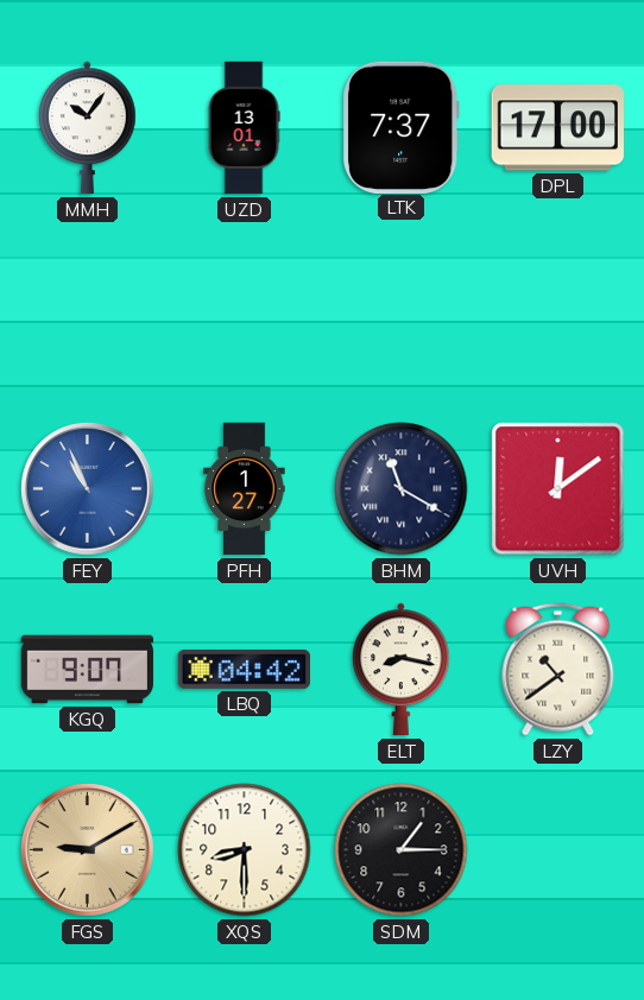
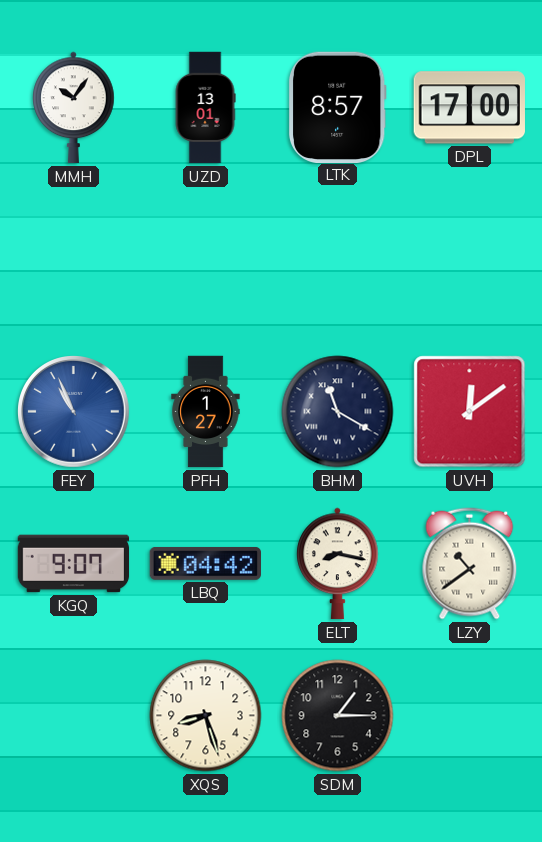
LTK: 7:37 -> 8:57
FGS: 9:10 -> none
XQS: 8:30 -> 8:27
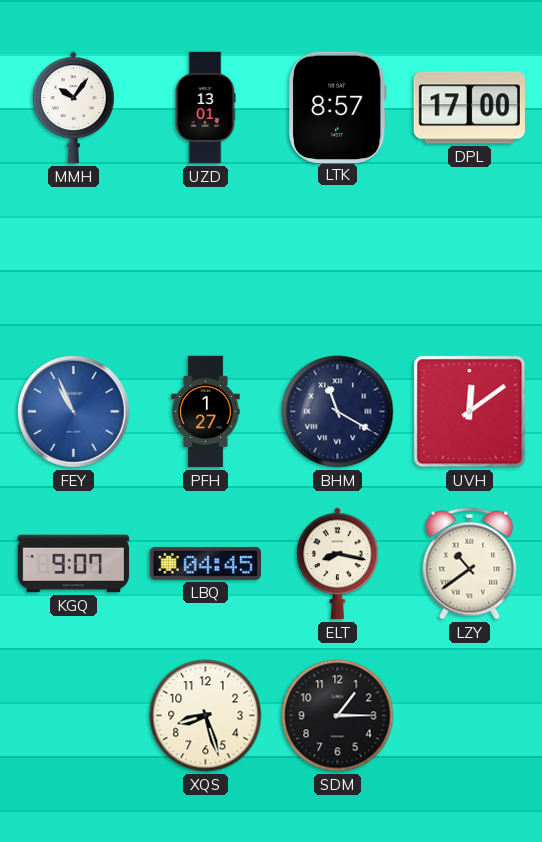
LBQ: 04:42 -> 04:45
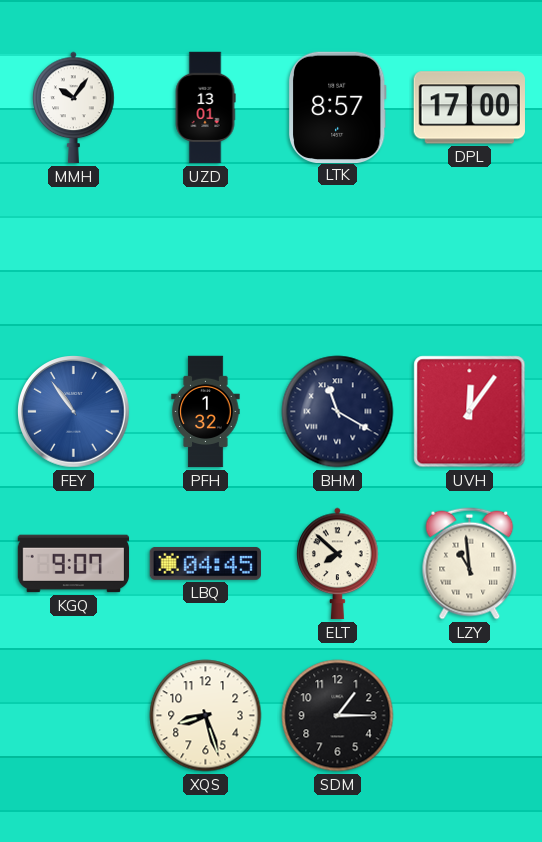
FEY: 10:56 -> 10:54
PFH: 1:27 -> 1:32
UVH: 12:09 -> 12:06
ELT: 8:17 -> 7:52
LZY: 10:39 -> 10:59
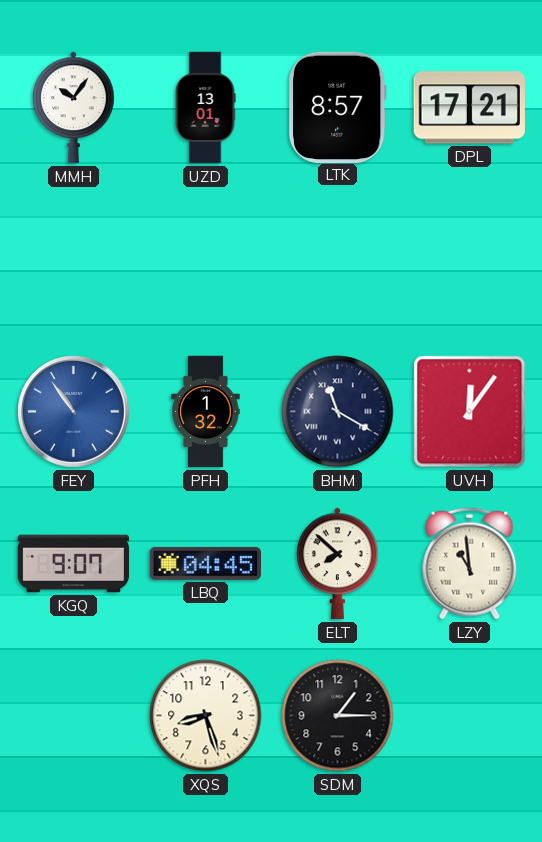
DPL: 17:00 -> 17:21
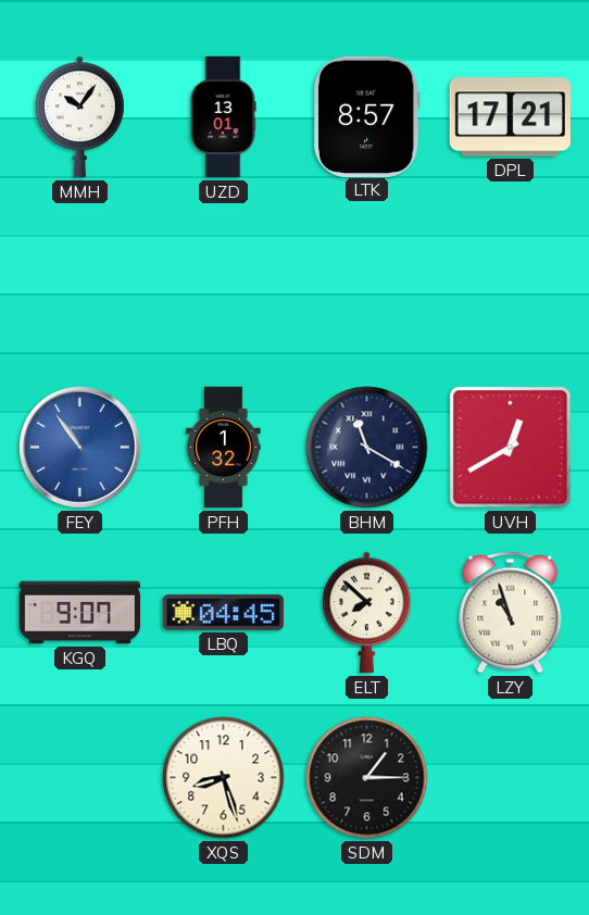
UVH: 12:06 -> 12:40
LZY: 10:59 -> 10:57
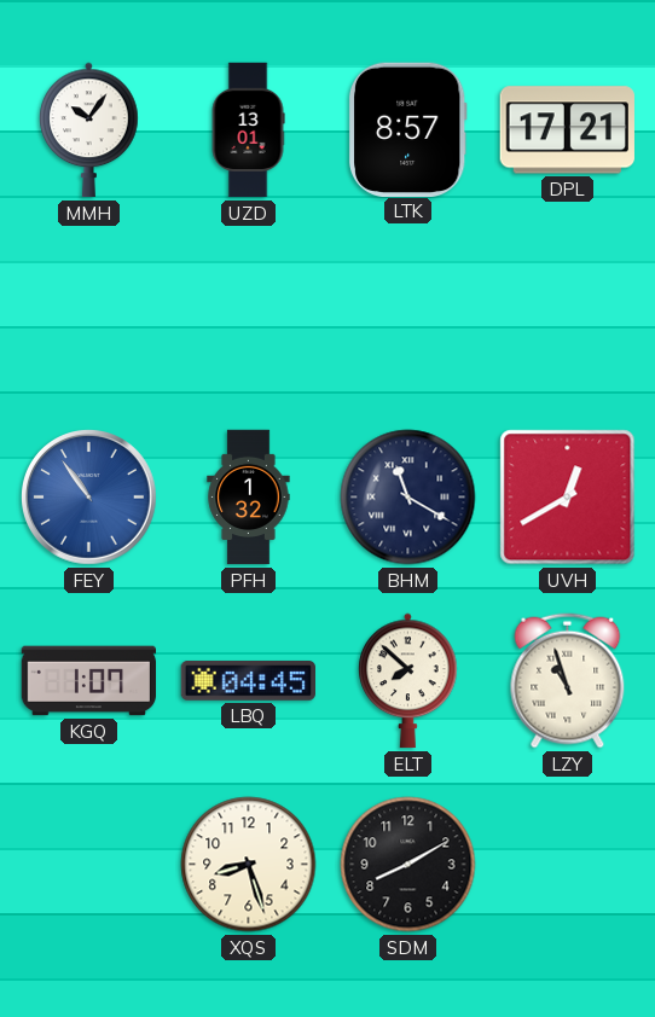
KGQ: 9:07 -> 1:07
SDM: 1:15 -> 8:10
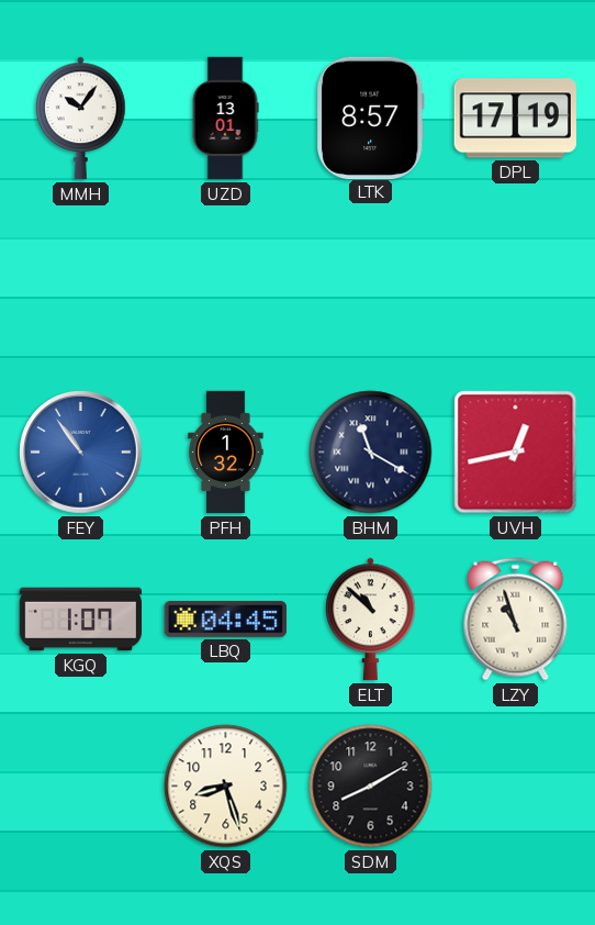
DPL: 17:21 -> 17:19
UVH: 12:40 -> 12:43
ELT: 7:52 -> 10:52
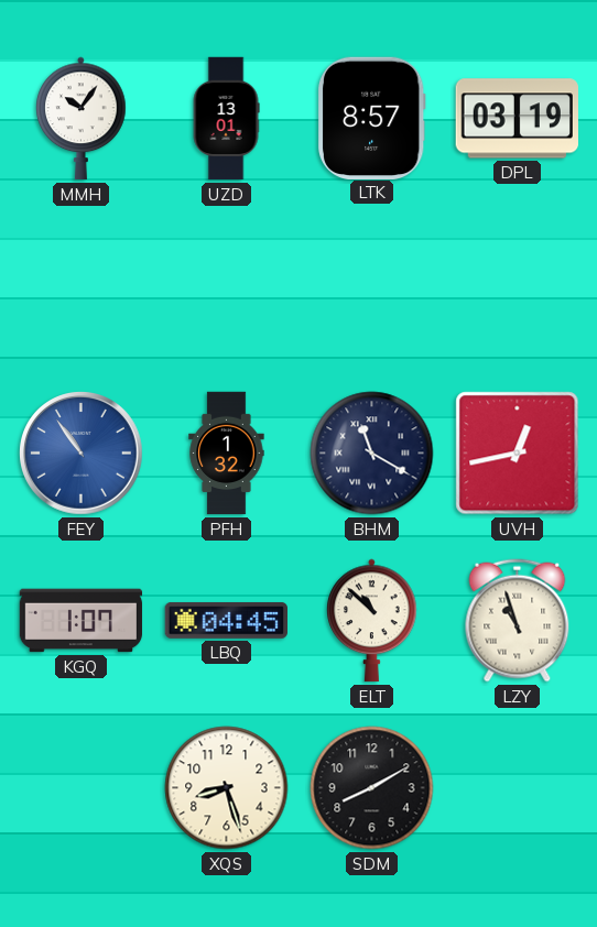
DPL: 17:19 -> 03:19
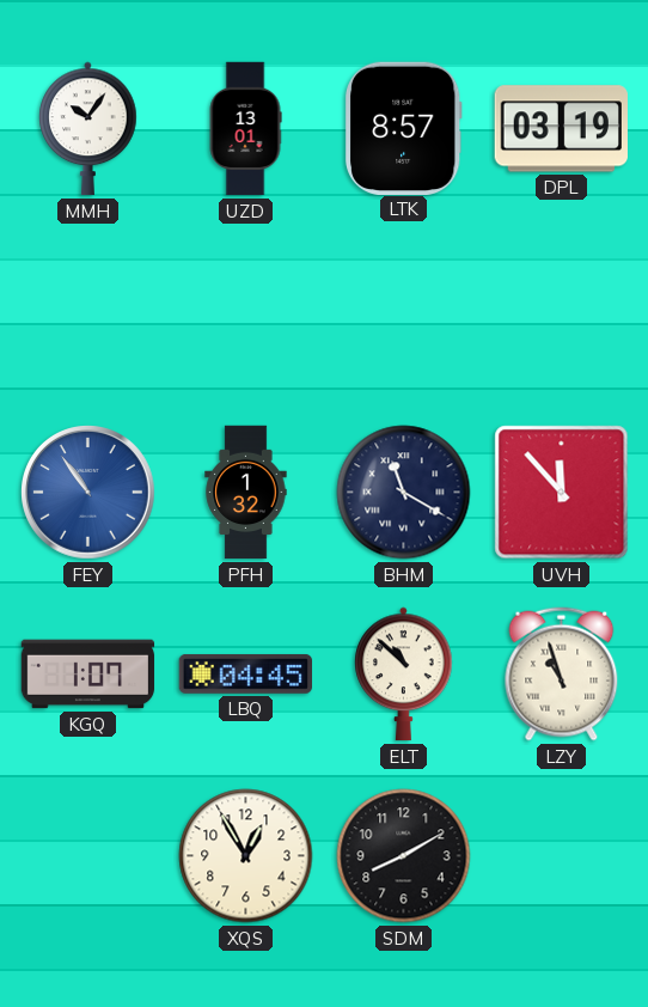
UVH: 12:43 -> 11:53
XQS: 8:27 -> 12:55
